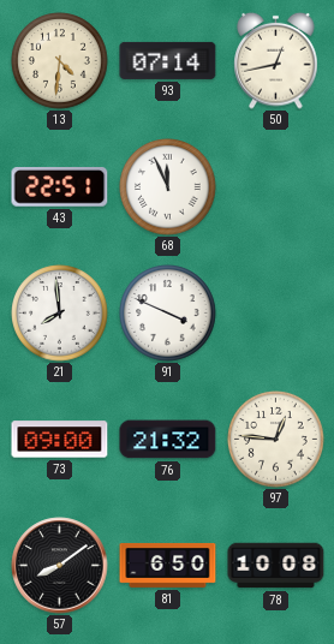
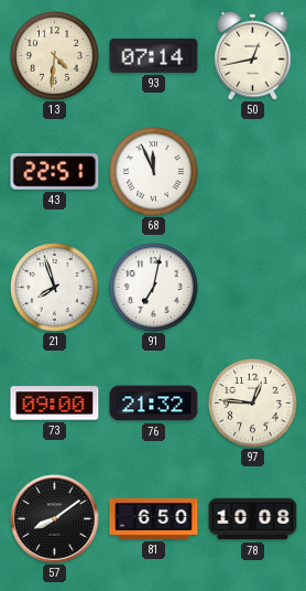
21: 7:59 -> 7:57
91: 3:49 -> 7:02
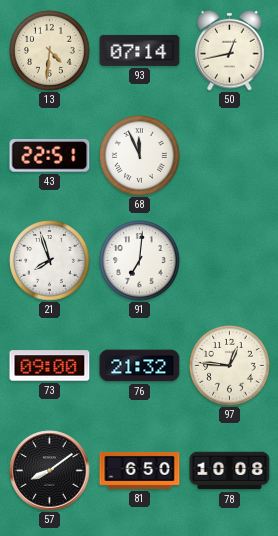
91: 7:02 -> 7:01
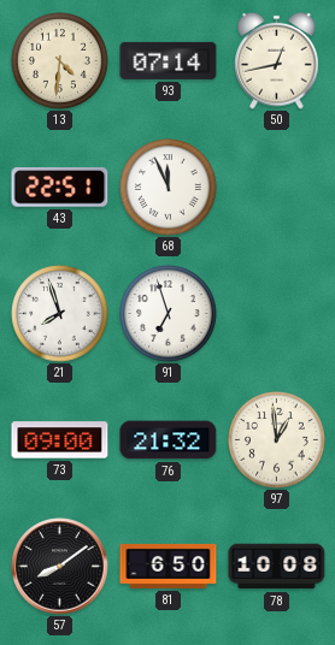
91: 7:01 -> 6:57
97: 12:46 -> 12:59
